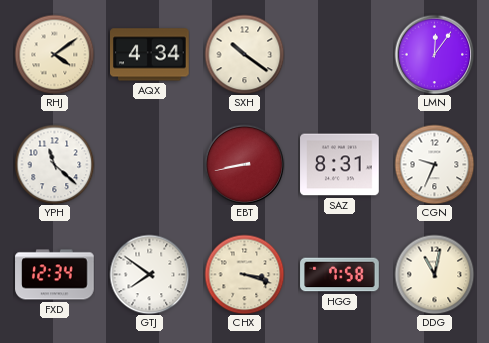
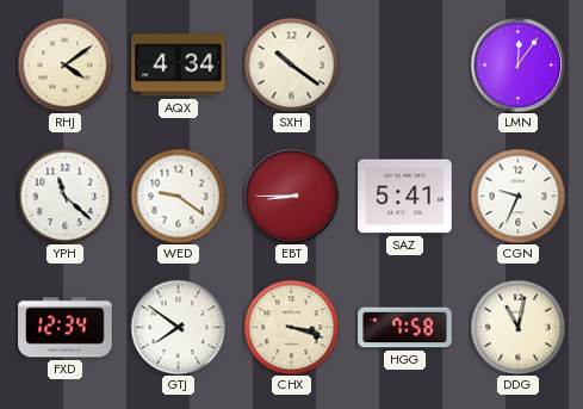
WED: none -> 9:21
EBT: 8:43 -> 8:45
SAZ: 8:31 -> 5:41
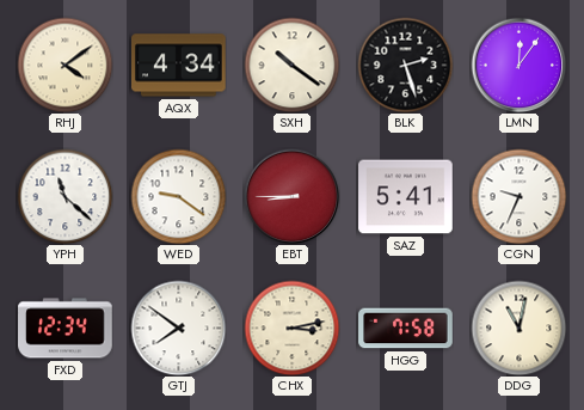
BLK: none -> 2:27
CHX: 3:18 -> 3:13
